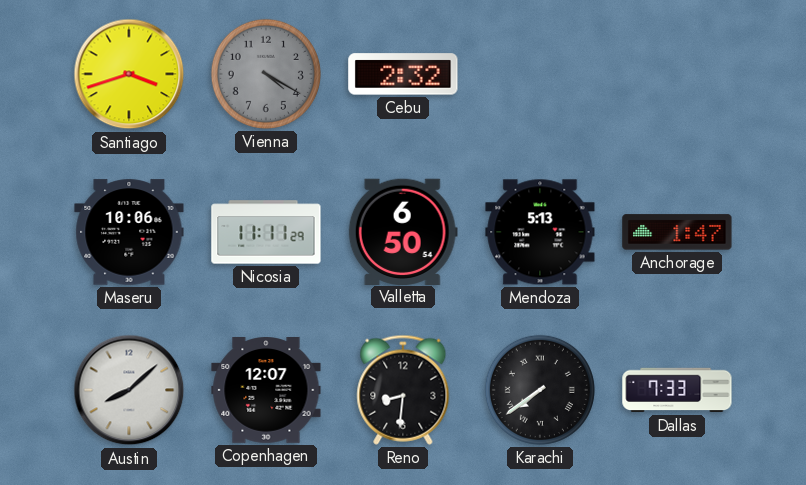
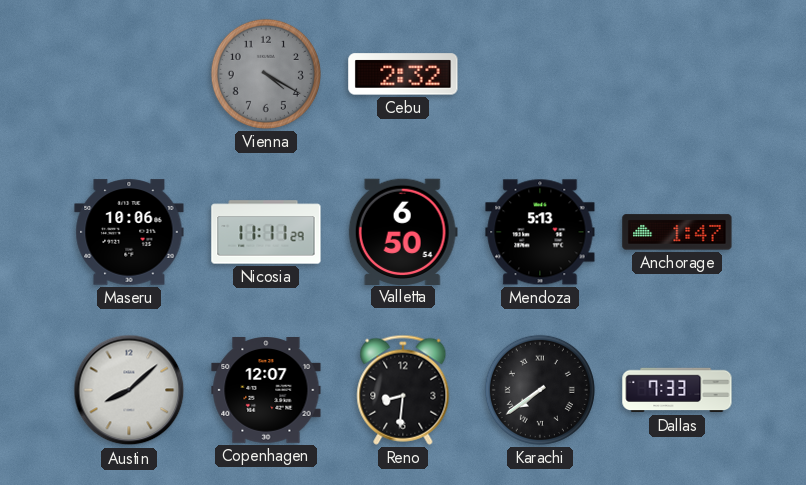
Santiago: 3:42 -> none
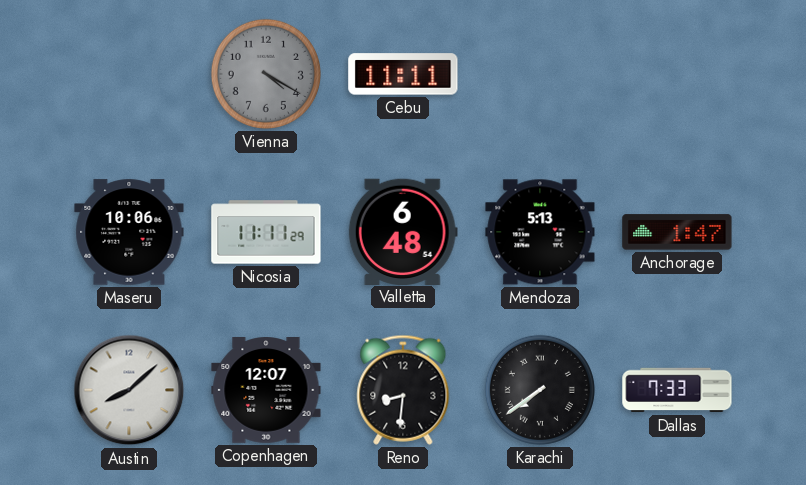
Cebu: 2:32 -> 11:11
Valletta: 6:50 -> 6:48
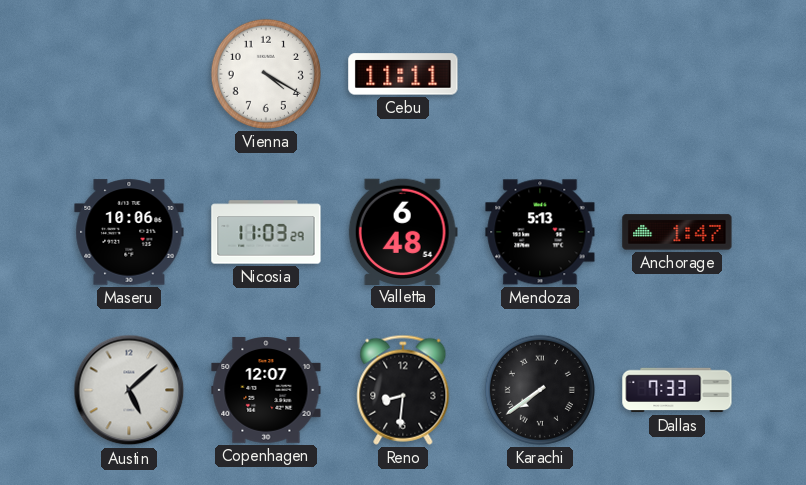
Vienna dial: grey -> white
Nicosia: 11:11 -> 11:03
Austin: 8:08 -> 5:08
